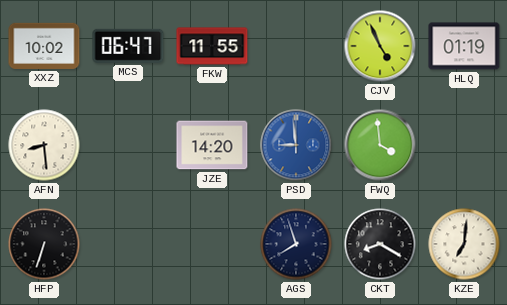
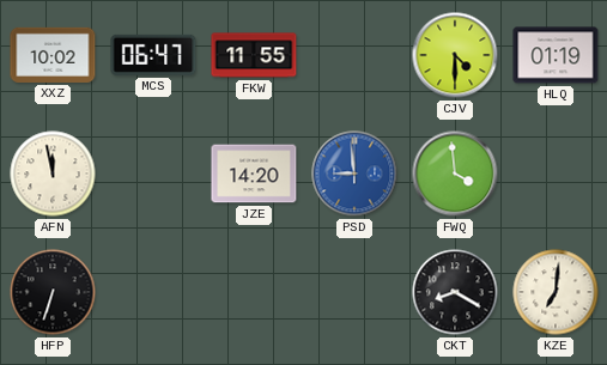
CJV: 4:56 -> 4:30
AFN: 8:29 -> 11:58
AGS: 7:57 -> none
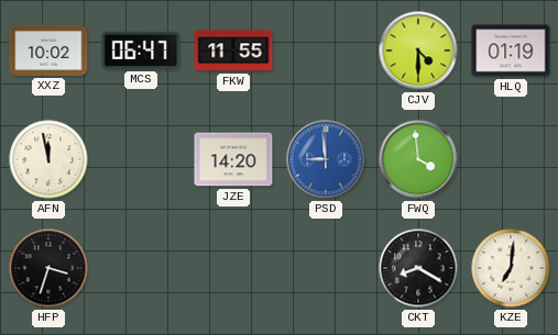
HFP: 6:33 -> 3:33
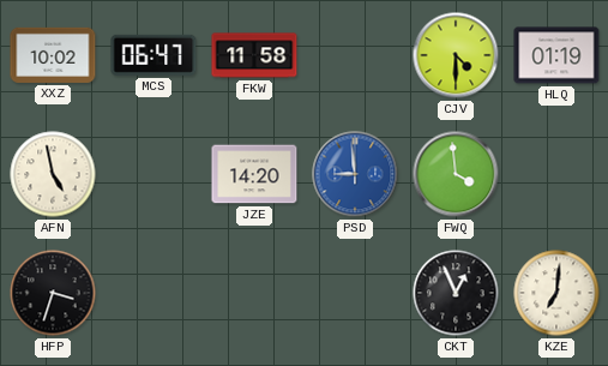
FKW: 11:55 -> 11:58
AFN: 11:58 -> 4:58
CKT: 8:20 -> 12:56
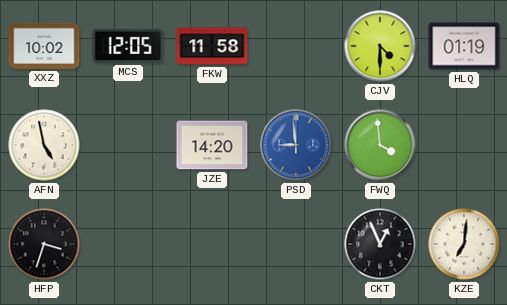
MCS: 06:47 -> 12:05
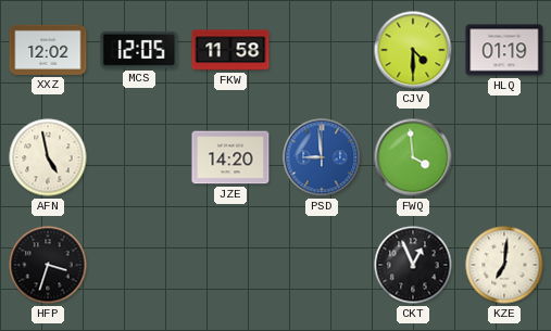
XXZ: 10:02 -> 12:02
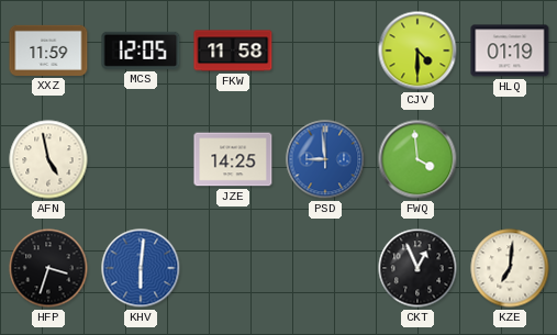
XXZ: 12:02 -> 11:59
JZE: 14:20 -> 14:25
KHV: none -> 6:01
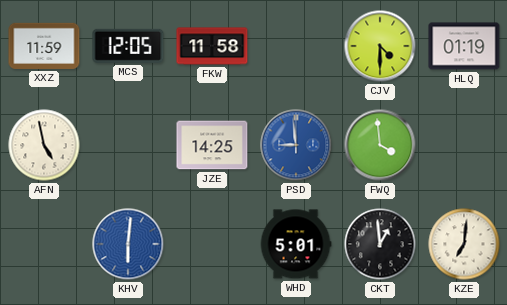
HFP: 3:33 -> none
WHD: none -> 5:01
CKT: 12:56 -> 12:59
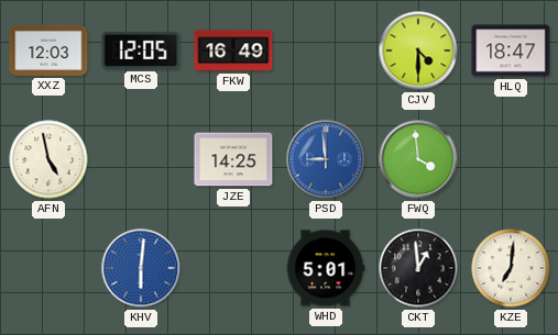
XXZ: 11:59 -> 12:03
FKW: 11:58 -> 16:49
HLQ: 01:19 -> 18:47
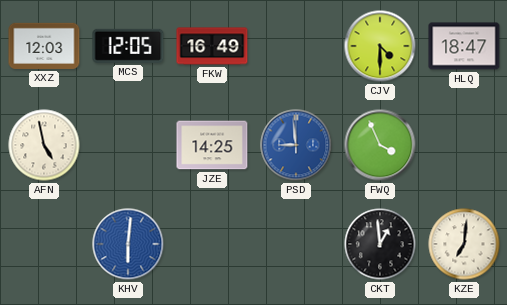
FWQ: 3:59 -> 3:56
WHD: 5:01 -> none
